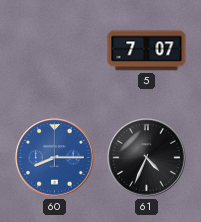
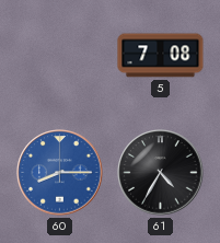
5: 7:07 -> 7:08
61: 4:34 -> 4:35
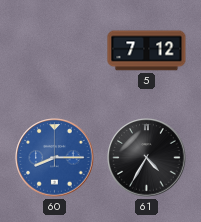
5: 7:08 -> 7:12
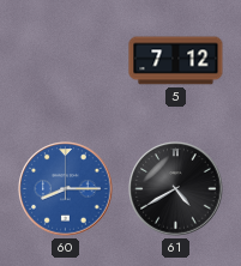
61: 4:35 -> 4:40
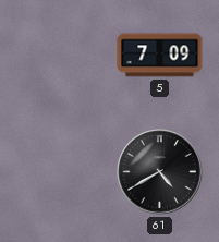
5: 7:12 -> 7:09
60: 8:15 -> none
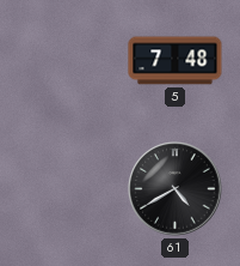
5: 7:09 -> 7:48
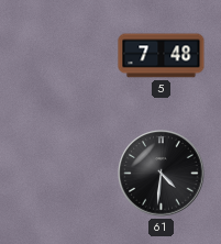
61: 4:40 -> 4:31
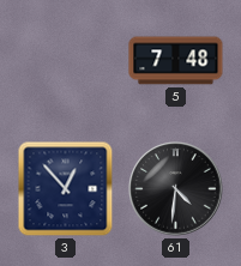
3: none -> 12:53
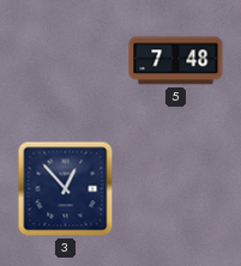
61: 4:31 -> none
